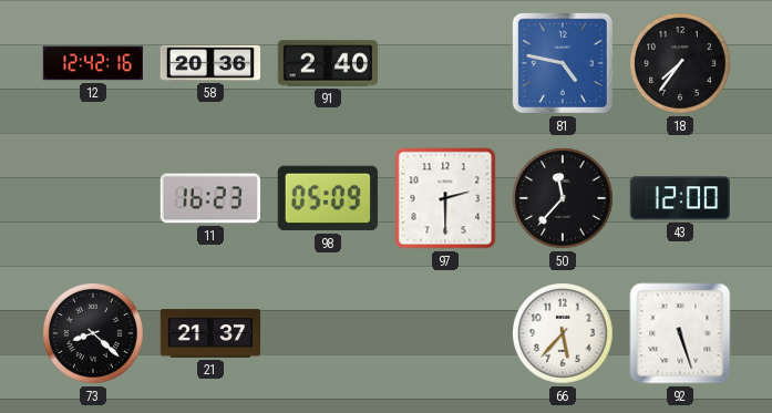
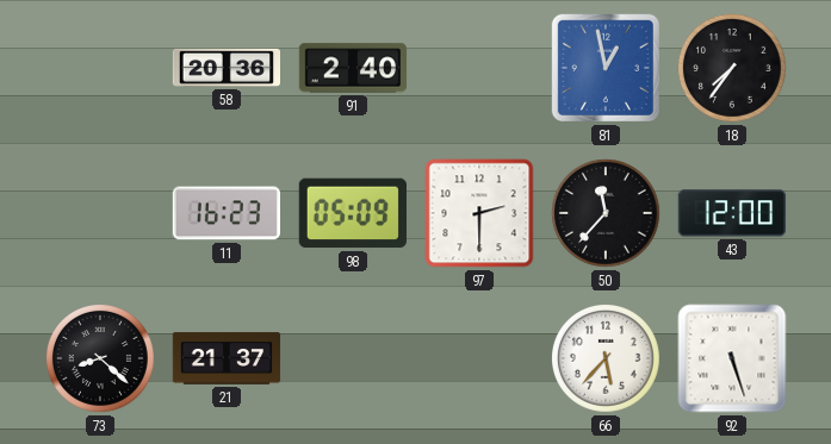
12: 12:42 -> none
81: 4:47 -> 12:58
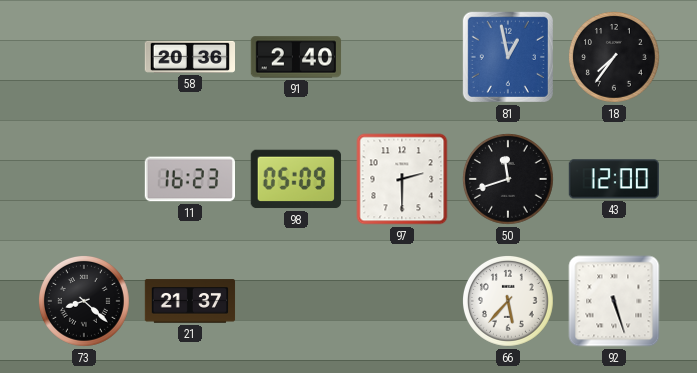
50: 11:37 -> 11:42
